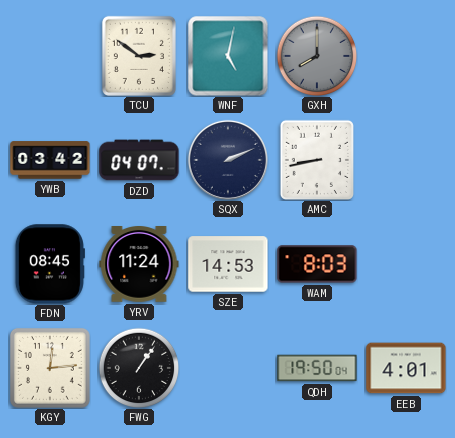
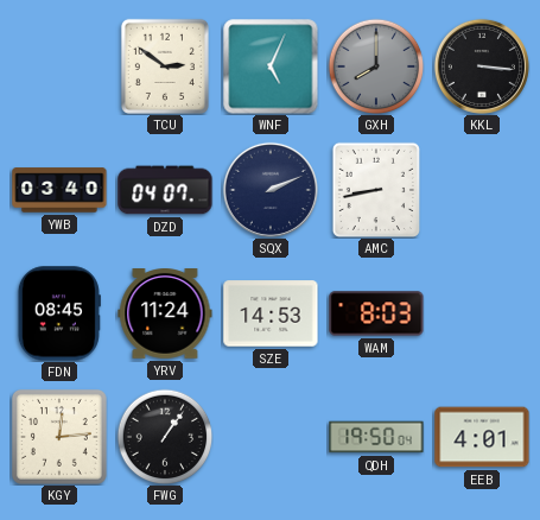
WNF: 5:02 -> 5:04
KKL: none -> 3:16
YWB: 03:42 -> 03:40
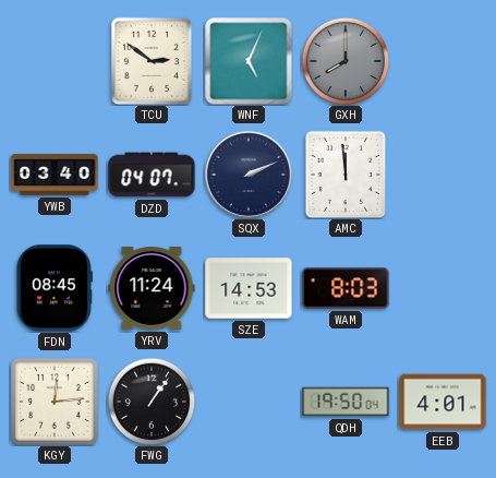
KKL: 3:16 -> none
AMC: 8:43 -> 11:59
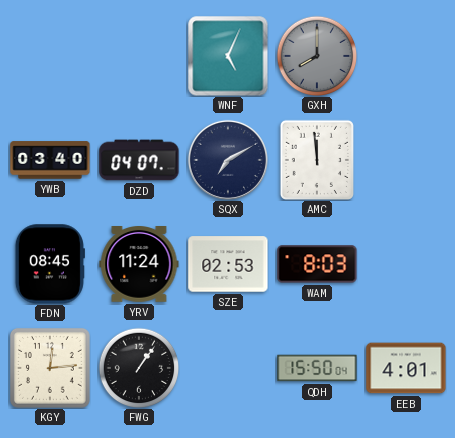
TCU: 2:51 -> none
SQX: 2:11 -> 7:10
SZE: 14:53 -> 02:53
QDH: 19:50 -> 15:50
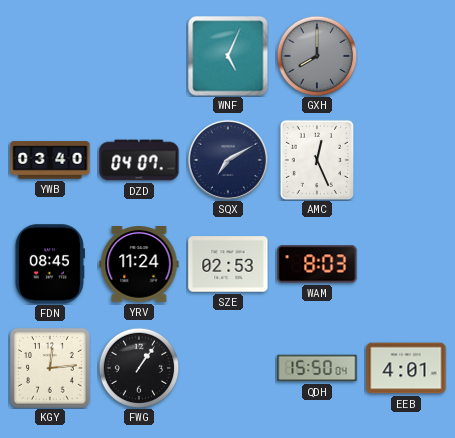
AMC: 11:59 -> 12:26
